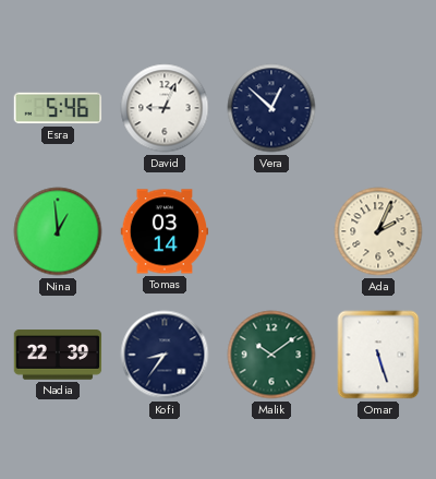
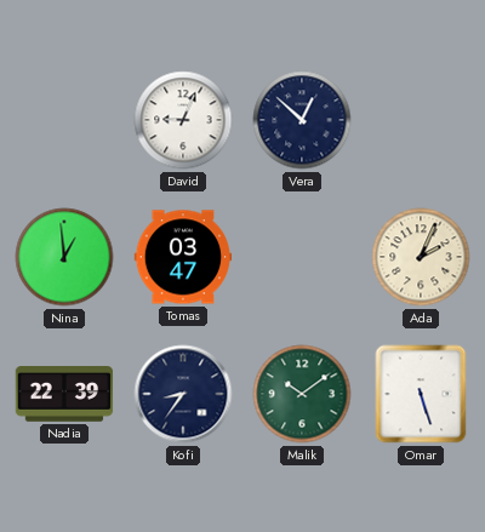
Esra: 5:46 -> none
Tomas: 03:14 -> 03:47
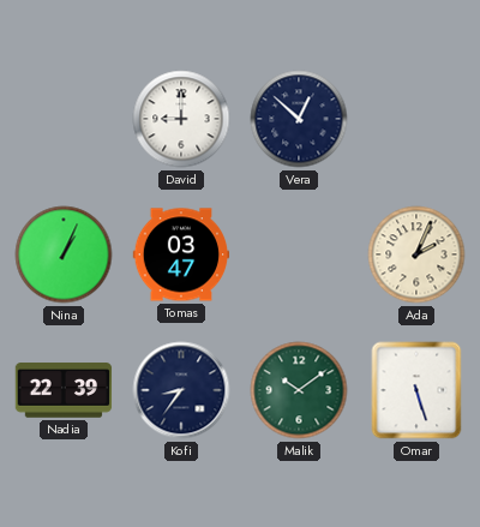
David: 9:04 -> 9:00
Nina: 12:59 -> 1:04
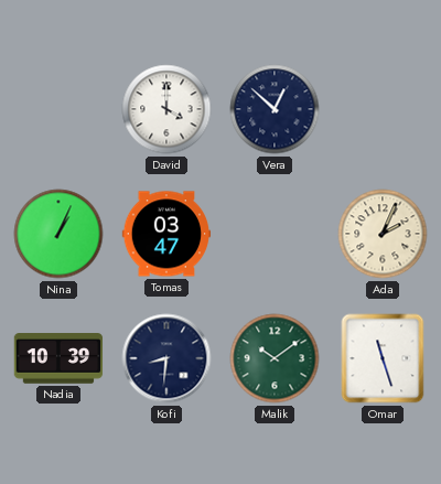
David: 9:00 -> 4:00
Nadia: 22:39 -> 10:39
Kofi: 8:36 -> 8:31
Omar: 5:27 -> 11:27
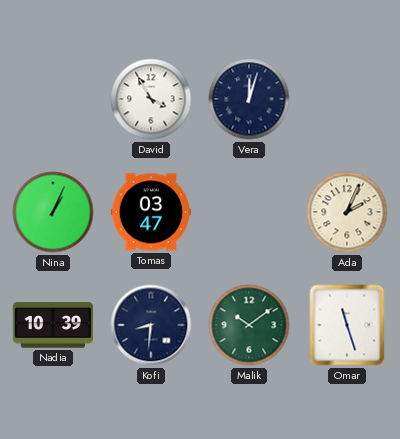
David: 4:00 -> 3:55
Vera: 12:52 -> 12:03
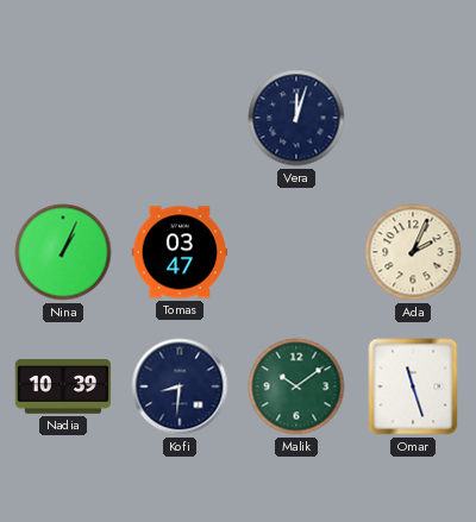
David: 3:55 -> none
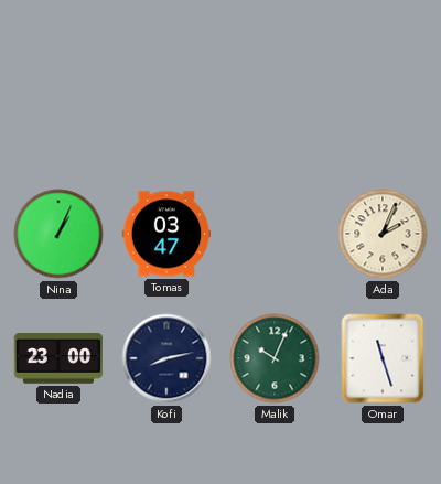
Vera: 12:03 -> none
Nadia: 10:39 -> 23:00
Kofi: 8:31 -> 8:13
Malik: 10:09 -> 10:04
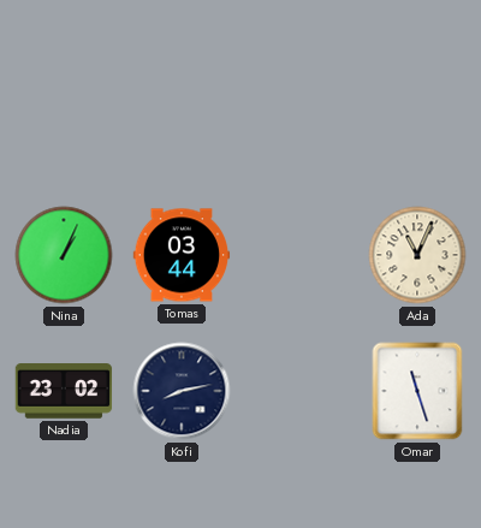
Tomas: 03:47 -> 03:44
Ada: 2:04 -> 11:04
Nadia: 23:00 -> 23:02
Malik: 10:04 -> none
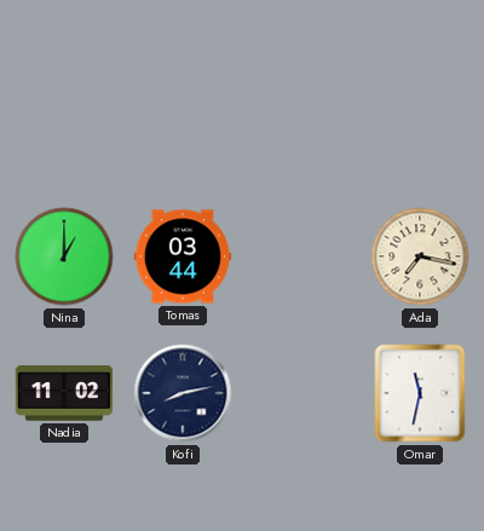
Nina: 1:04 -> 1:00
Ada: 11:04 -> 7:17
Nadia: 23:02 -> 11:02
Omar: 11:27 -> 11:32
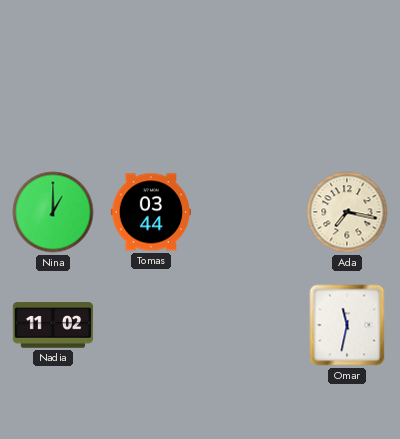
Kofi: 8:13 -> none
